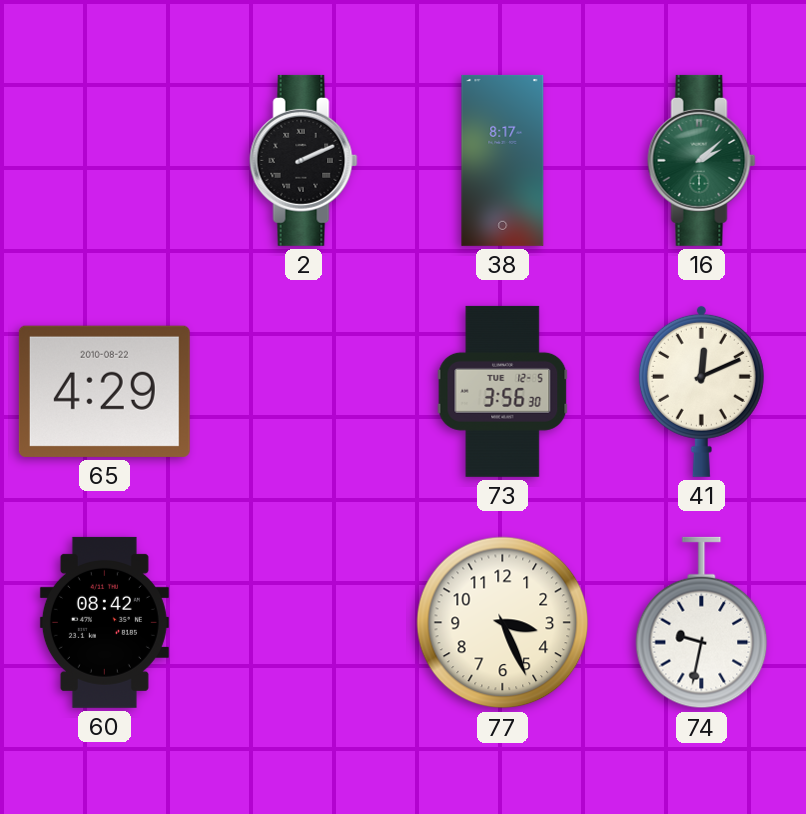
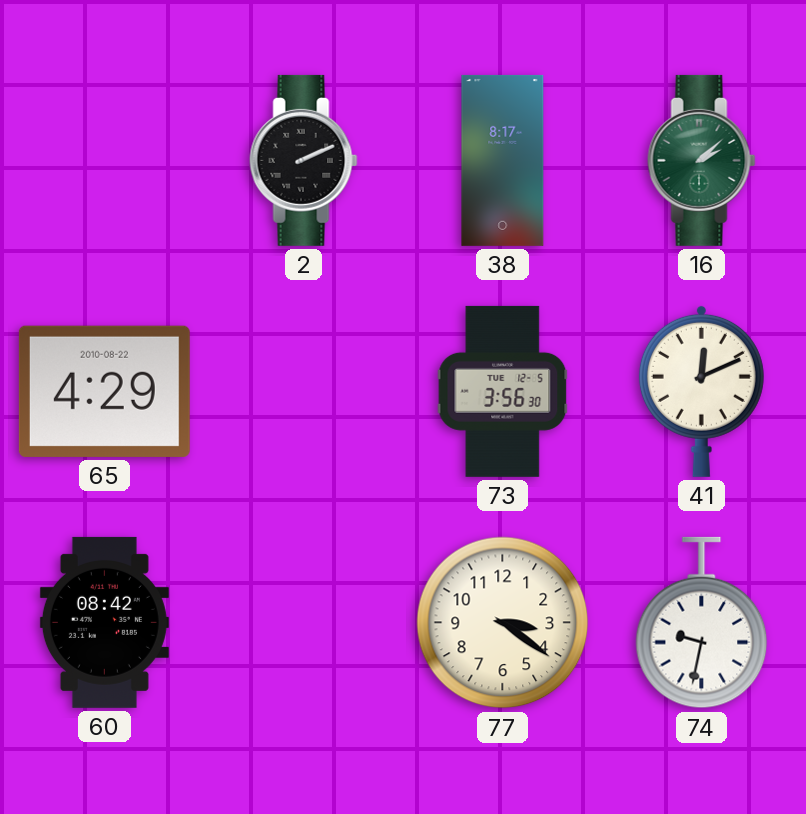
77: 3:26 -> 3:21
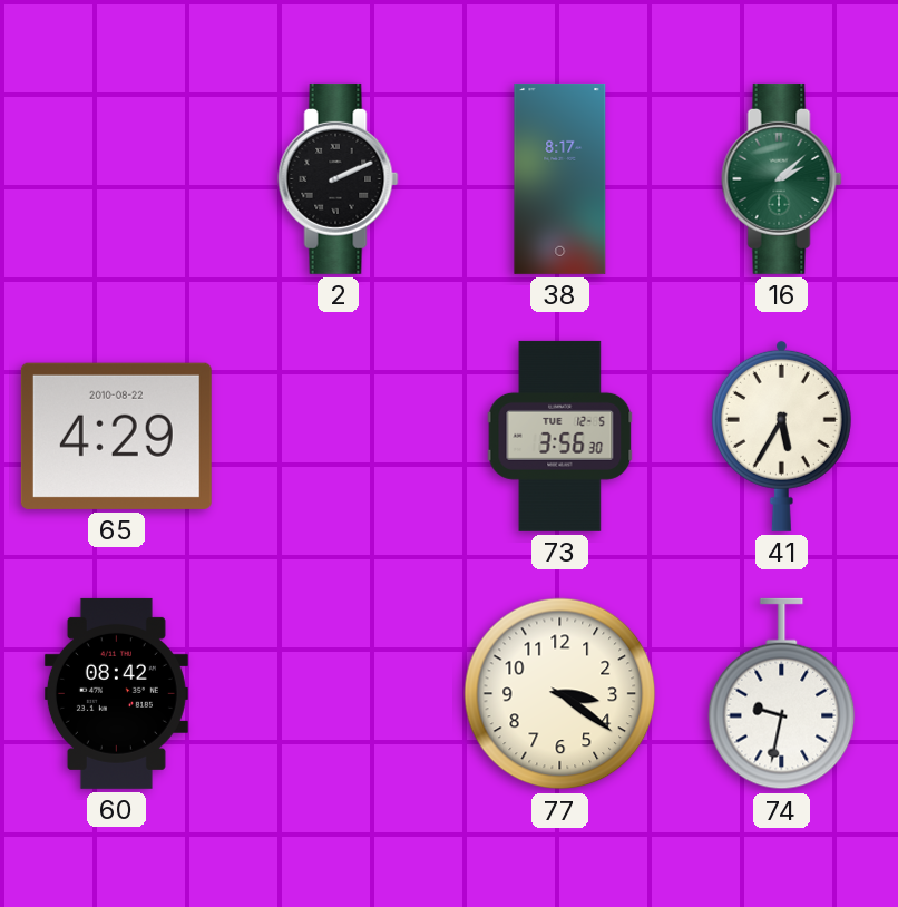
41: 12:11 -> 5:35
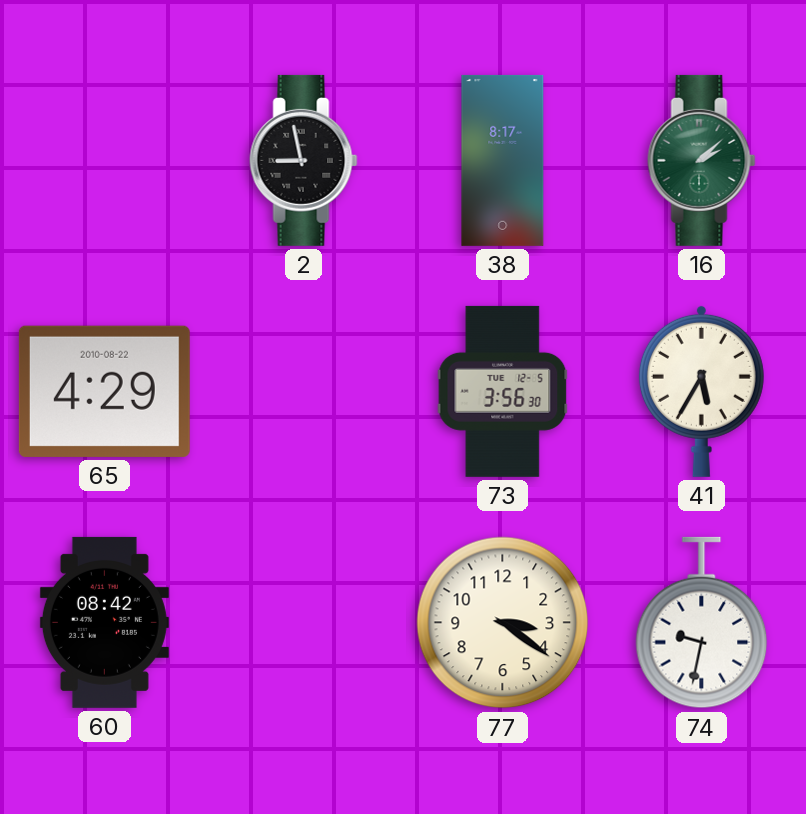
2: 2:11 -> 8:58
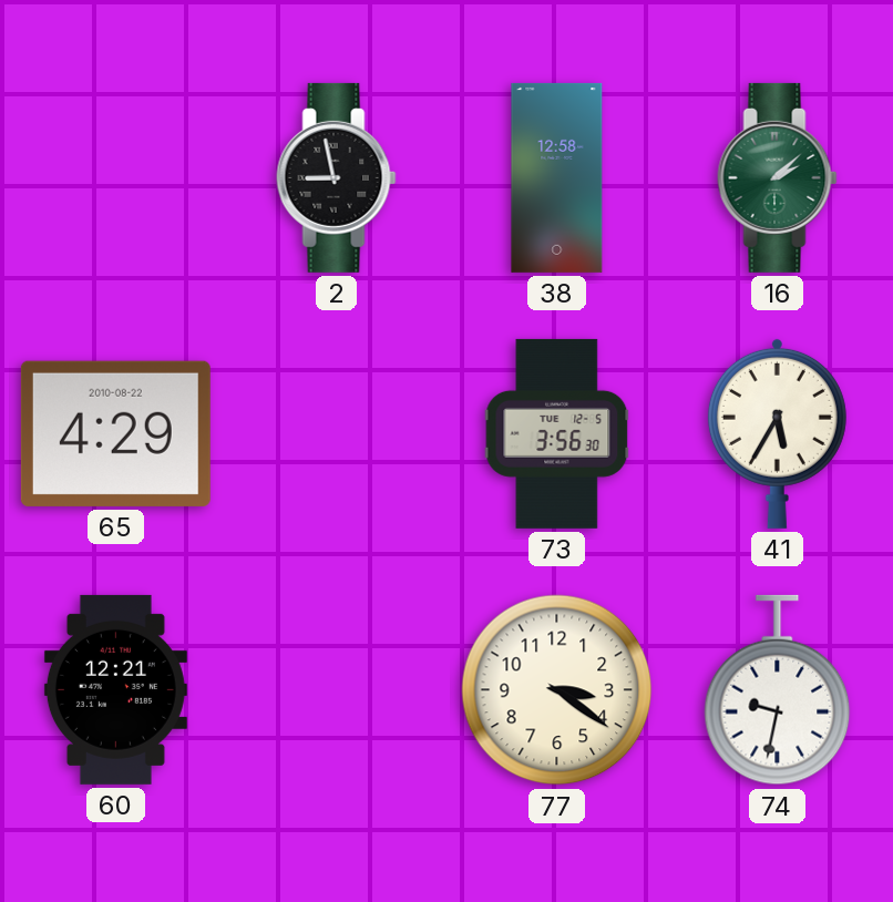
38: 8:17 -> 12:58
60: 08:42 -> 12:21
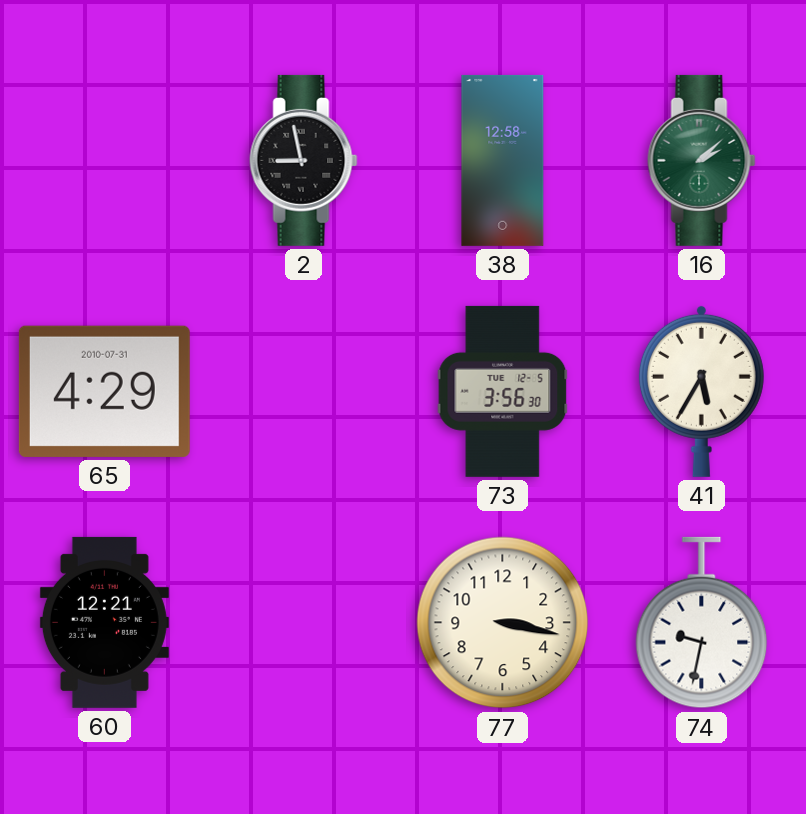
65 date: 2010-08-22 -> 2010-07-31
77: 3:21 -> 3:17
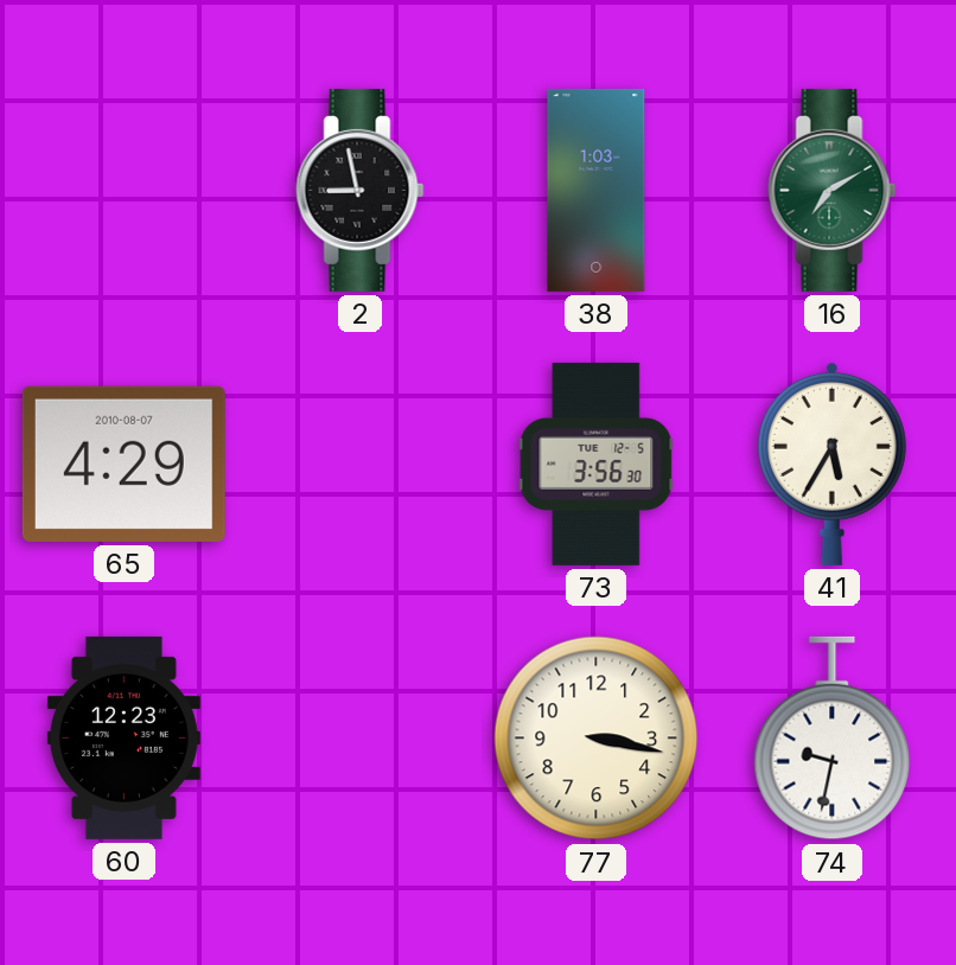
38: 12:58 -> 1:03
16: 2:08 -> 7:10
65 date: 2010-07-31 -> 2010-08-07
60: 12:21 -> 12:23
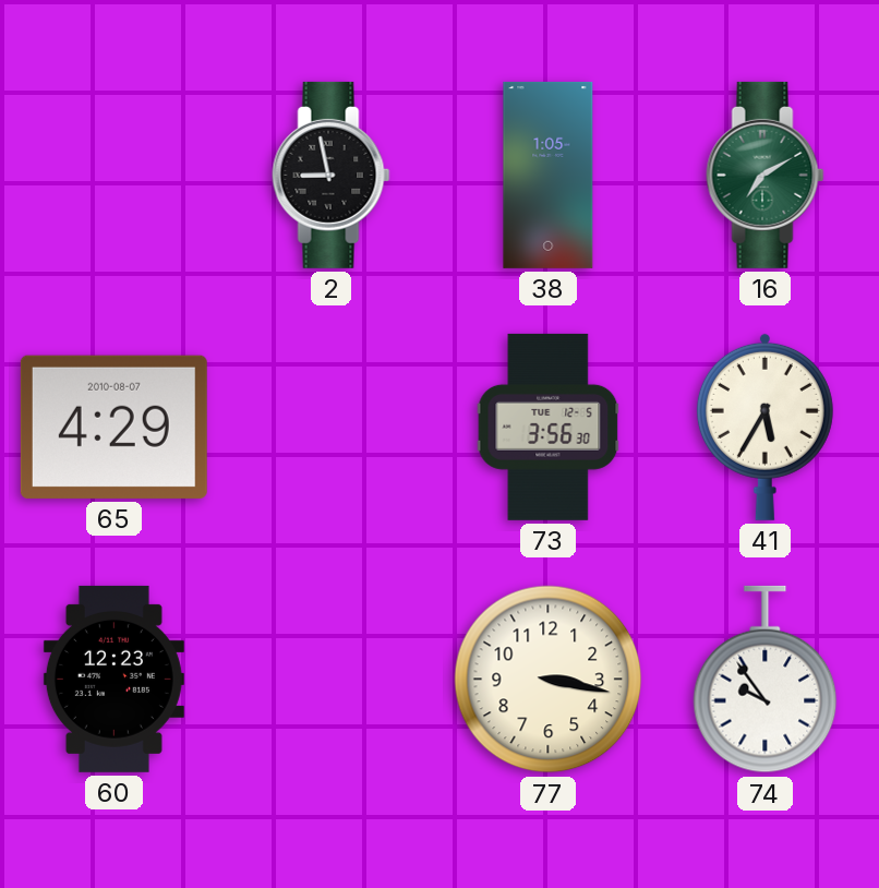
38: 1:03 -> 1:05
74: 9:32 -> 9:54
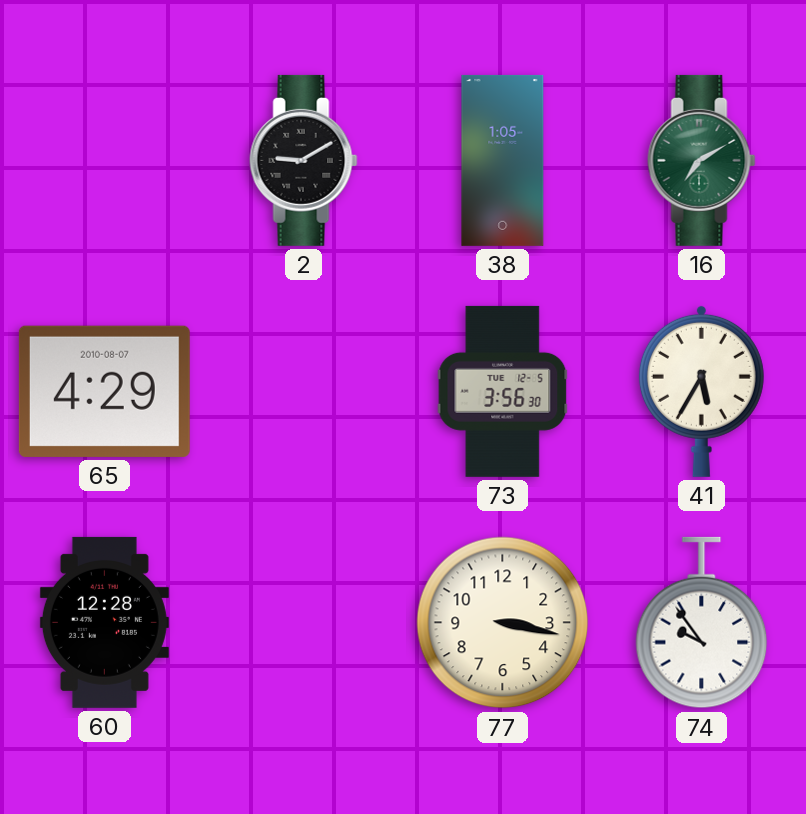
2: 8:58 -> 9:10
60: 12:23 -> 12:28
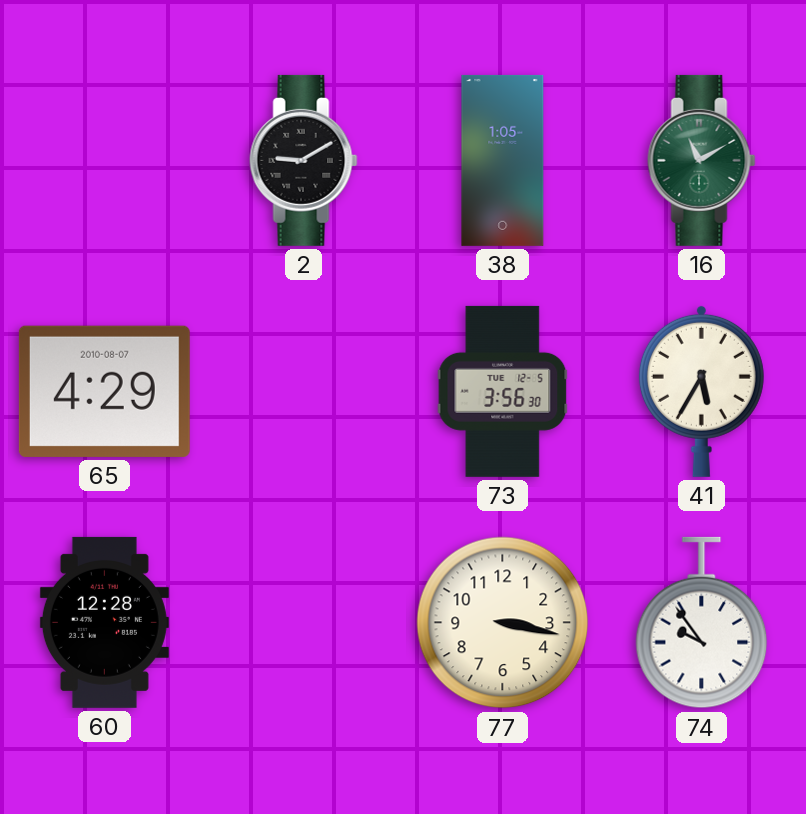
16: 7:10 -> 11:10
